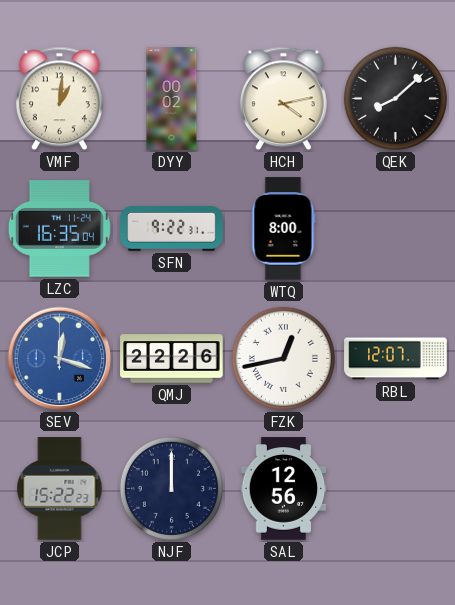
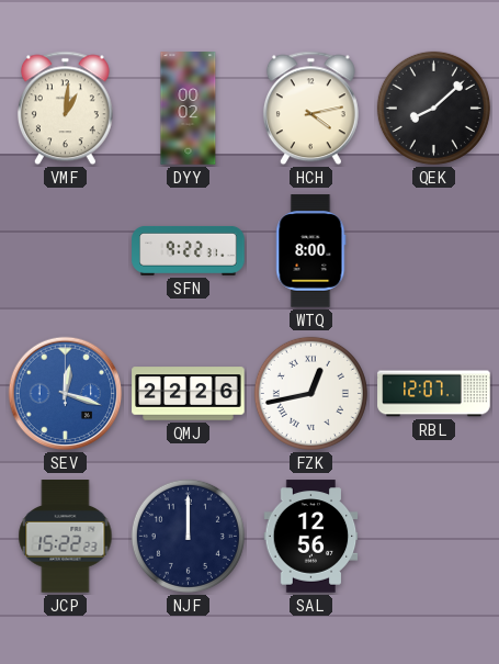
LZC: 16:35 -> none
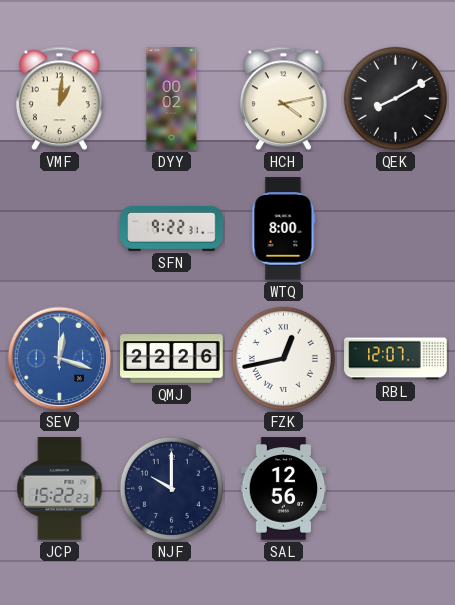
QEK: 8:08 -> 8:10
NJF: 12:00 -> 10:00
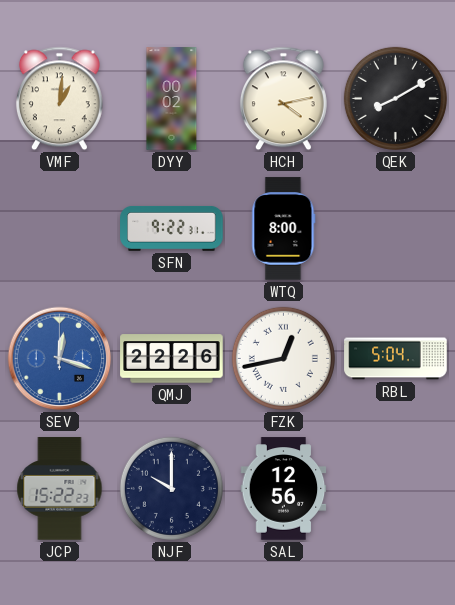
RBL: 12:07 -> 5:04
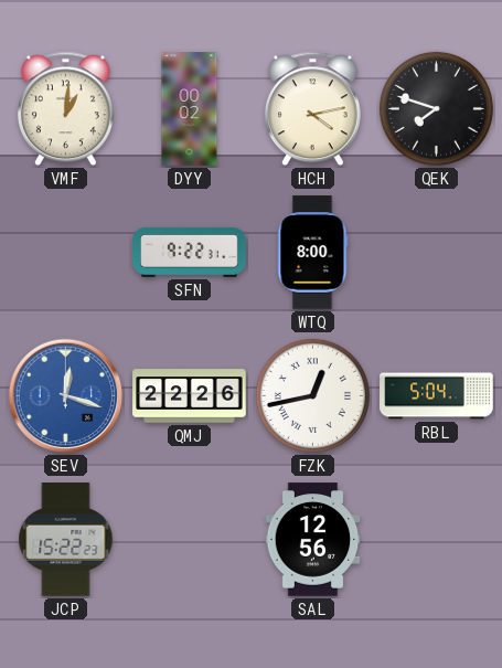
QEK: 8:10 -> 7:48
NJF: 10:00 -> none
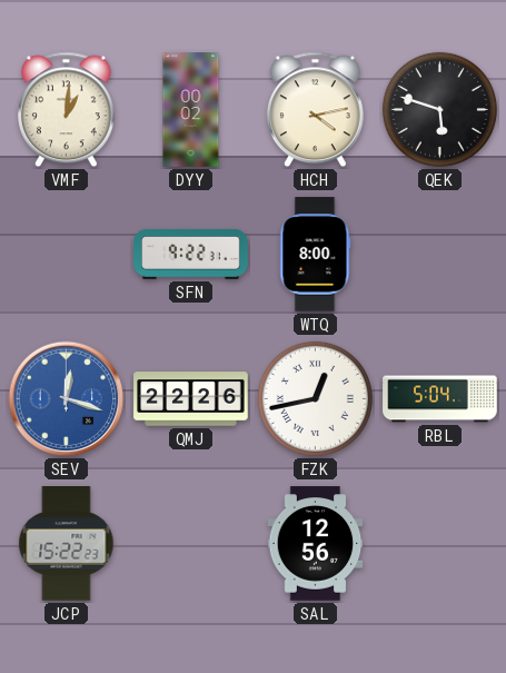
QEK: 7:48 -> 5:48
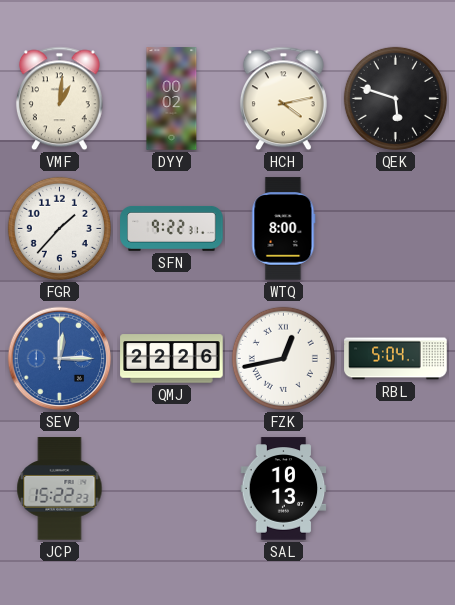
FGR: none -> 1:37
SEV: 12:18 -> 12:15
SAL: 12:56 -> 10:13
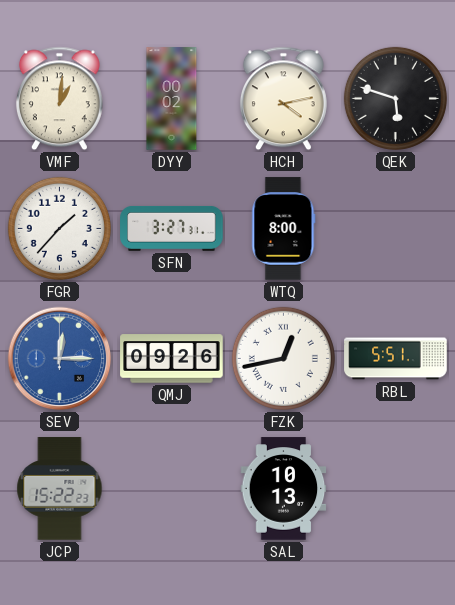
SFN: 9:22 -> 3:27
QMJ: 22:26 -> 09:26
RBL: 5:04 -> 5:51
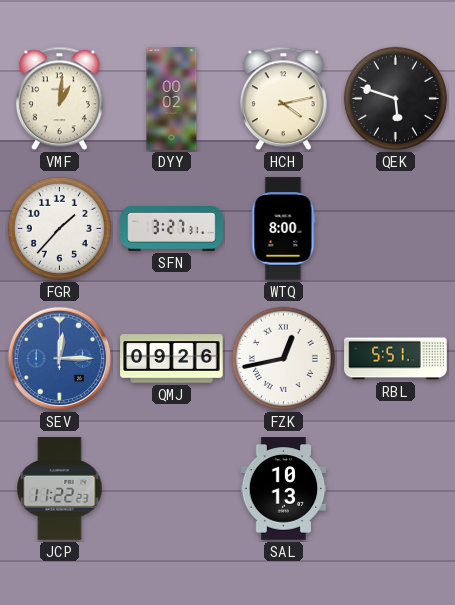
JCP: 15:22 -> 11:22
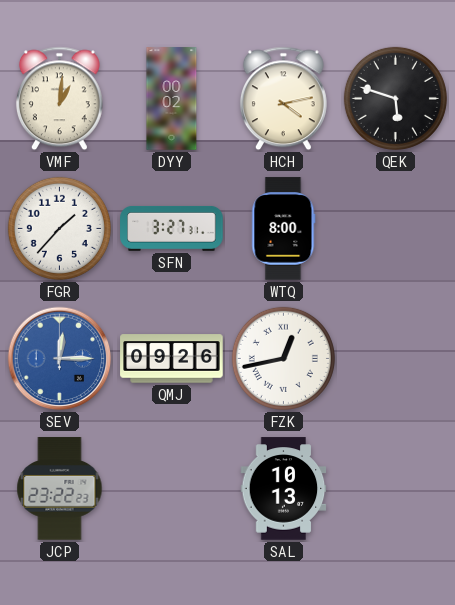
RBL: 5:51 -> none
JCP: 11:22 -> 23:22
